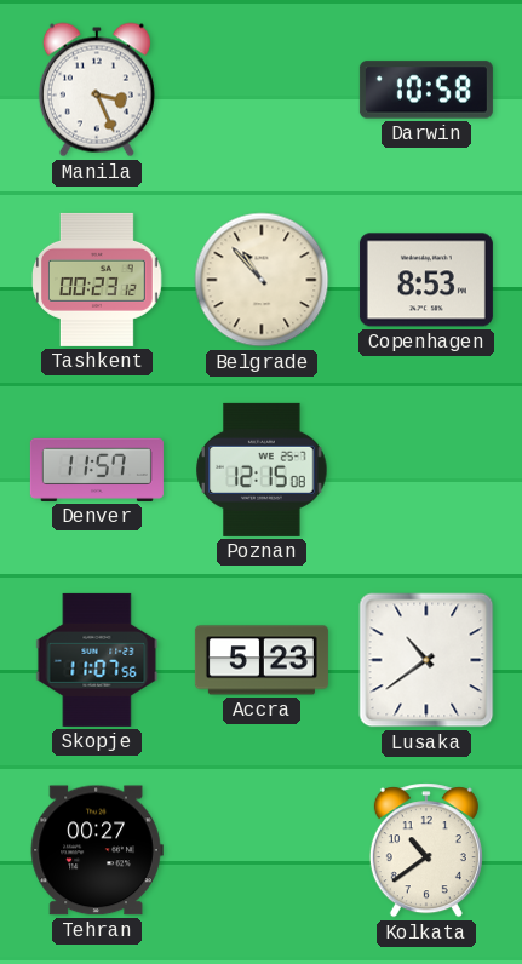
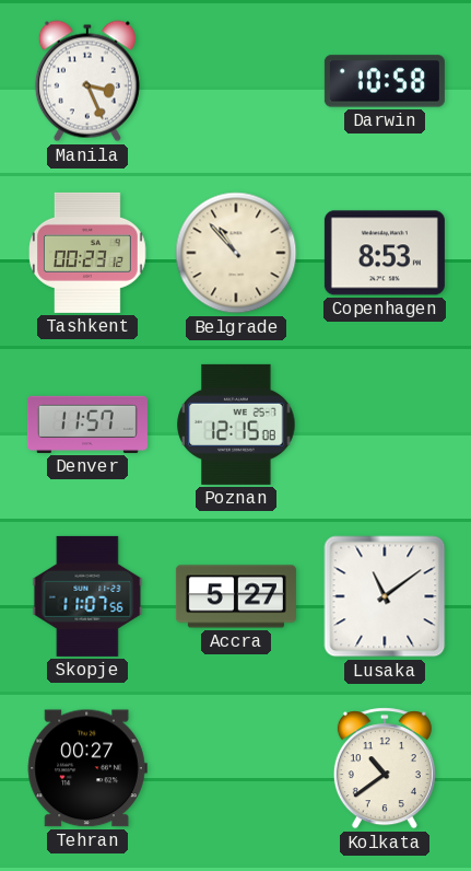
Accra: 5:23 -> 5:27
Lusaka: 10:39 -> 11:09
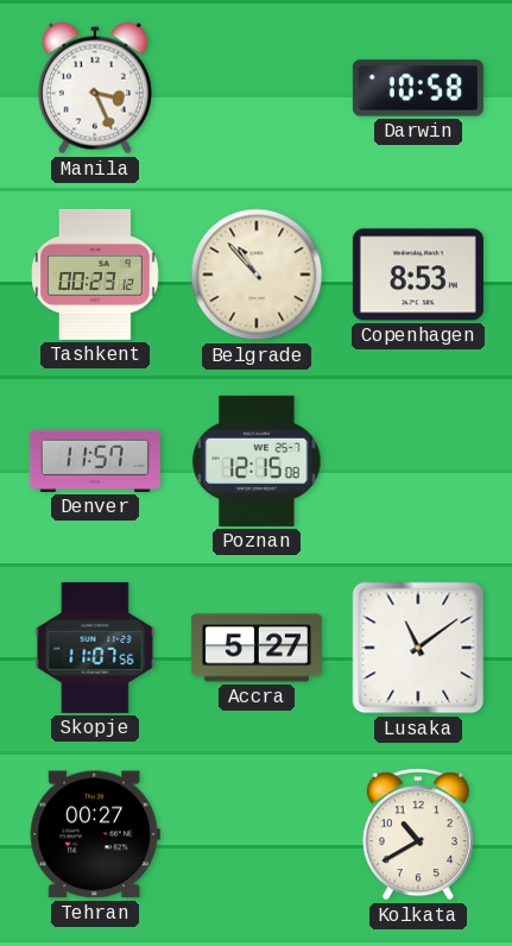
Kolkata: 10:39 -> 10:40
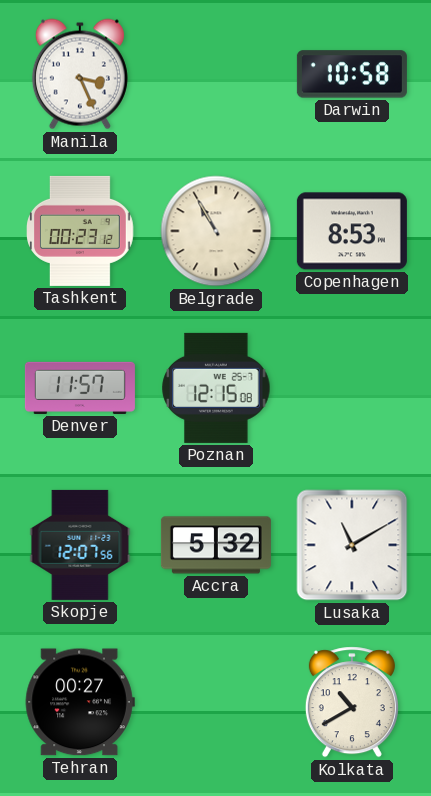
Belgrade: 10:53 -> 10:55
Skopje: 11:07 -> 12:07
Accra: 5:27 -> 5:32
Lusaka: 11:09 -> 11:10
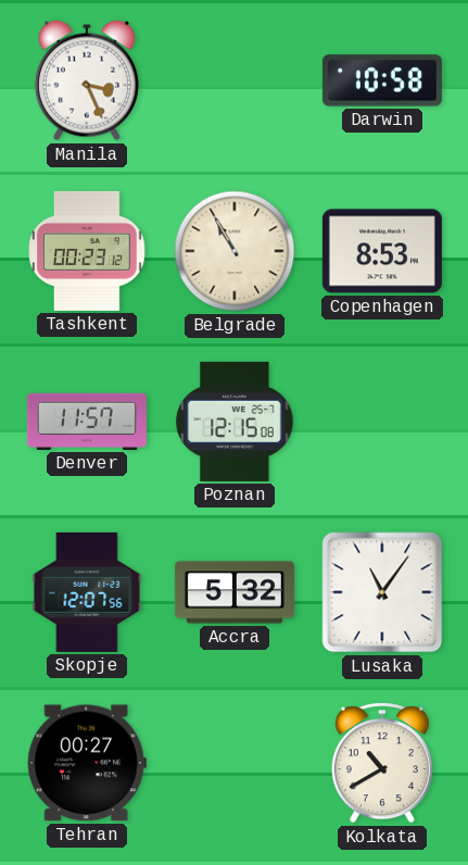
Lusaka: 11:10 -> 11:06
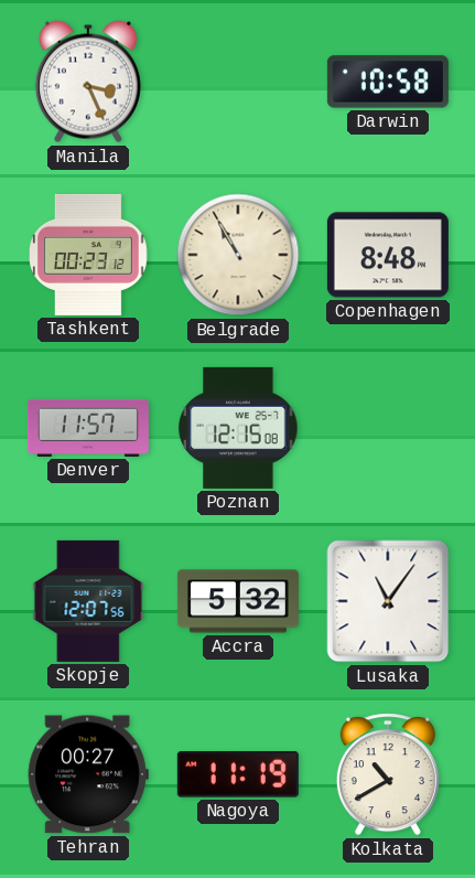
Copenhagen: 8:53 -> 8:48
Nagoya: none -> 11:19
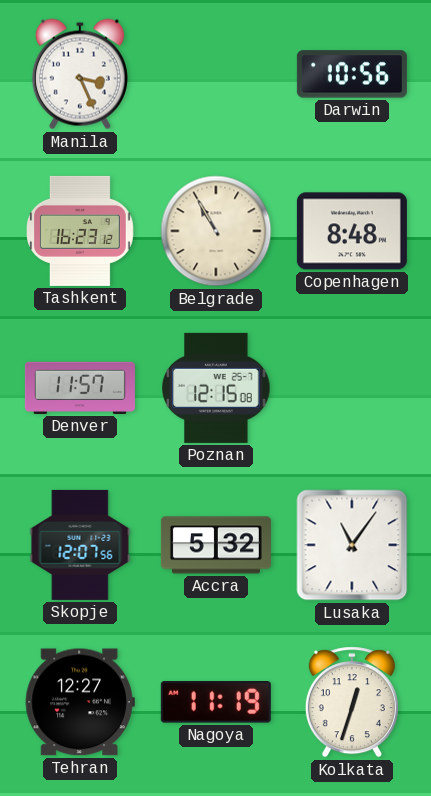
Darwin: 10:58 -> 10:56
Tashkent: 00:23 -> 16:23
Tehran: 00:27 -> 12:27
Kolkata: 10:40 -> 12:33
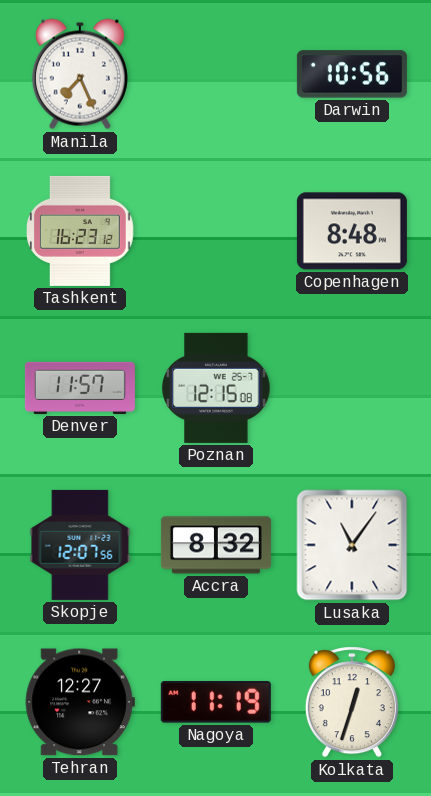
Manila: 3:26 -> 7:26
Belgrade: 10:55 -> none
Accra: 5:32 -> 8:32
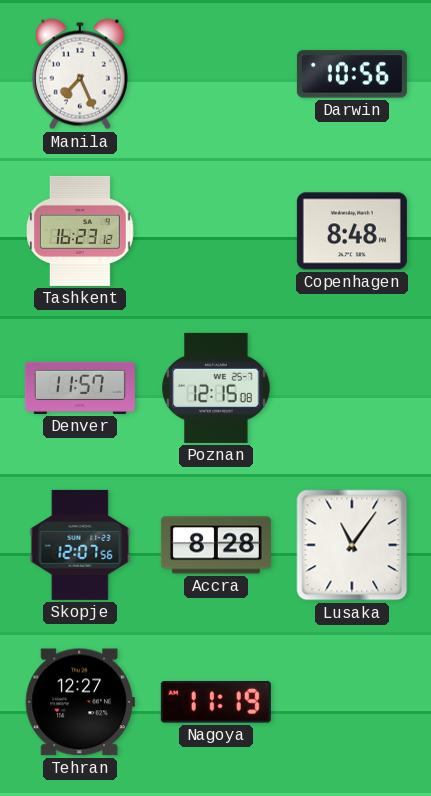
Accra: 8:32 -> 8:28
Kolkata: 12:33 -> none
